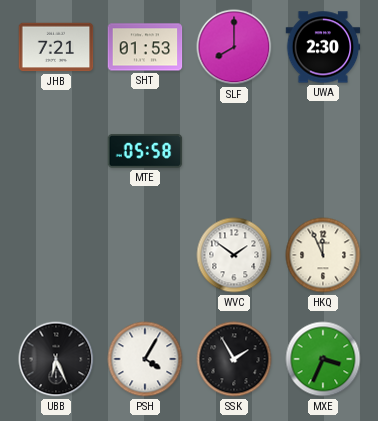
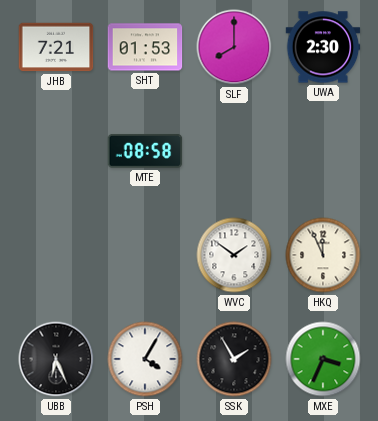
MTE: 05:58 -> 08:58
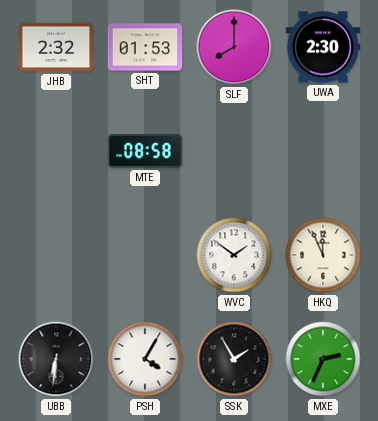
JHB: 7:21 -> 2:32
UBB: 6:26 -> 6:31
MXE: 3:34 -> 2:34
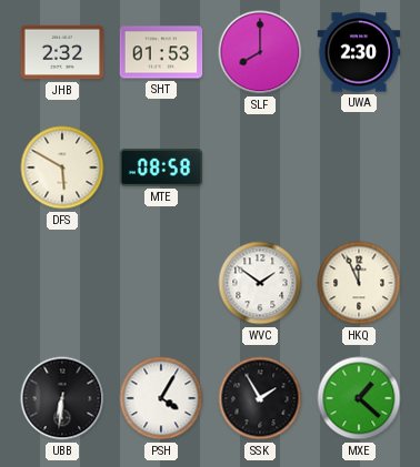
DFS: none -> 5:50
MXE: 2:34 -> 1:22
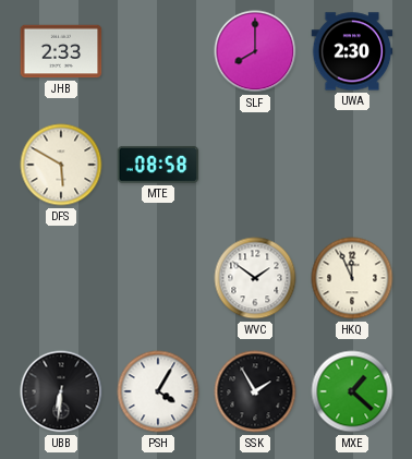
JHB: 2:32 -> 2:33
SHT: 01:53 -> none
